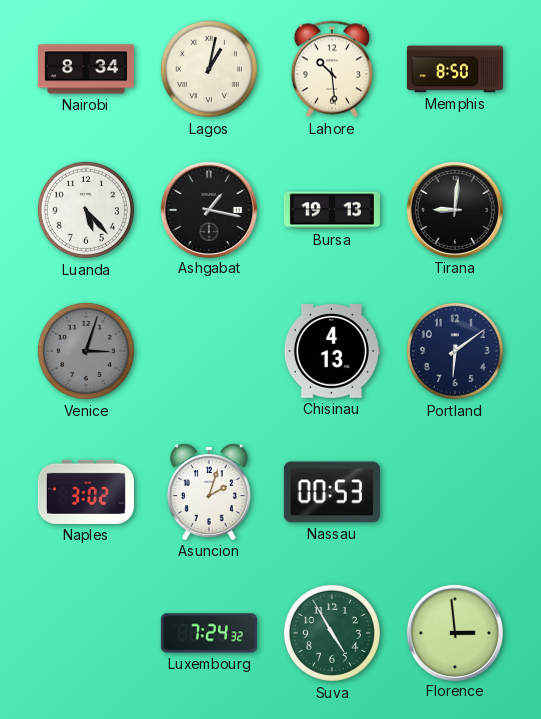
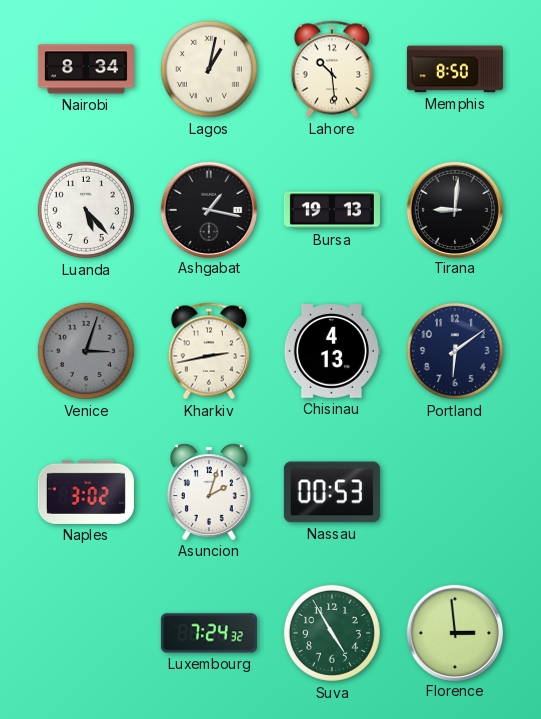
Kharkiv: none -> 2:43
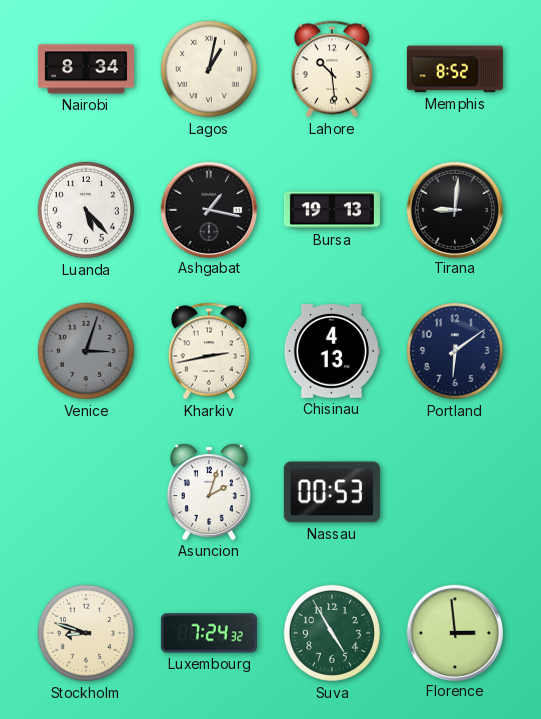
Memphis: 8:50 -> 8:52
Naples: 3:02 -> none
Stockholm: none -> 8:48
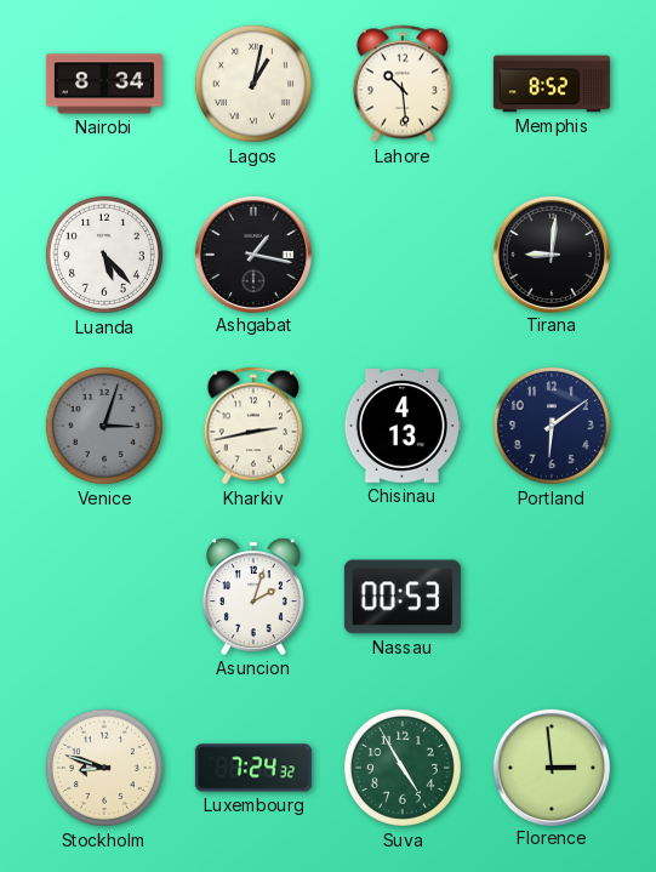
Bursa: 19:13 -> none
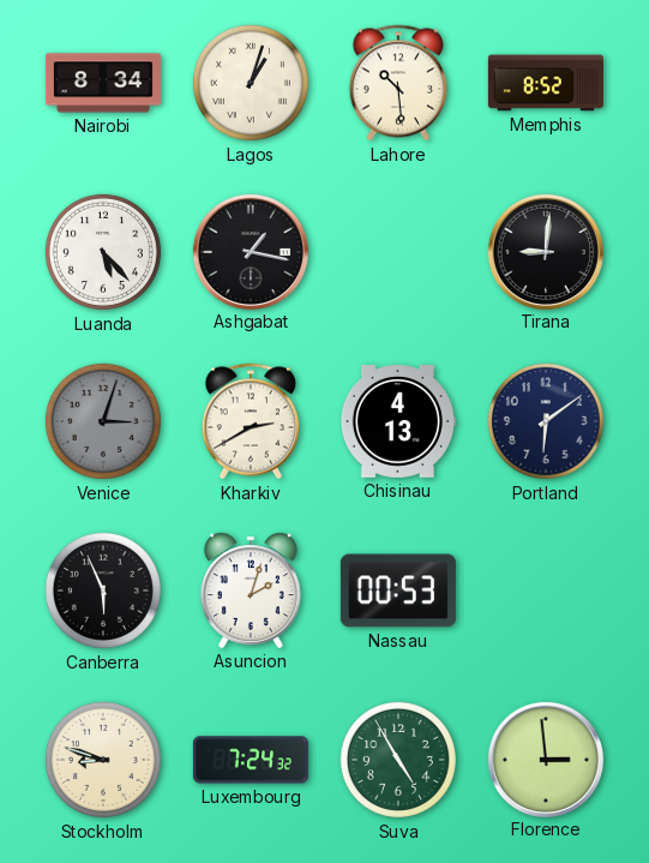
Lagos: 1:02 -> 1:03
Kharkiv: 2:43 -> 2:40
Canberra: none -> 5:56
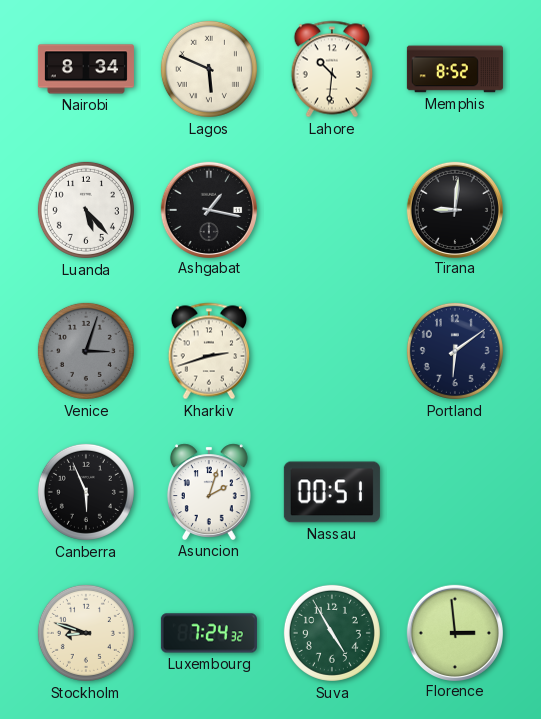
Lagos: 1:03 -> 5:49
Lahore: 10:29 -> 10:31
Kharkiv: 2:40 -> 2:42
Chisinau: 4:13 -> none
Nassau: 00:53 -> 00:51
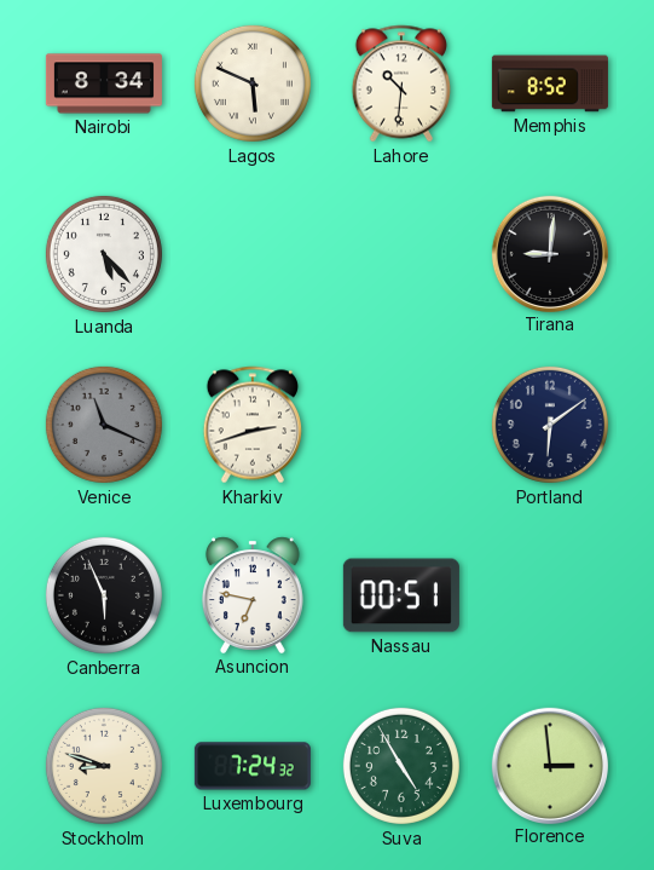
Ashgabat: 1:17 -> none
Venice: 3:03 -> 11:19
Asuncion: 2:03 -> 6:47
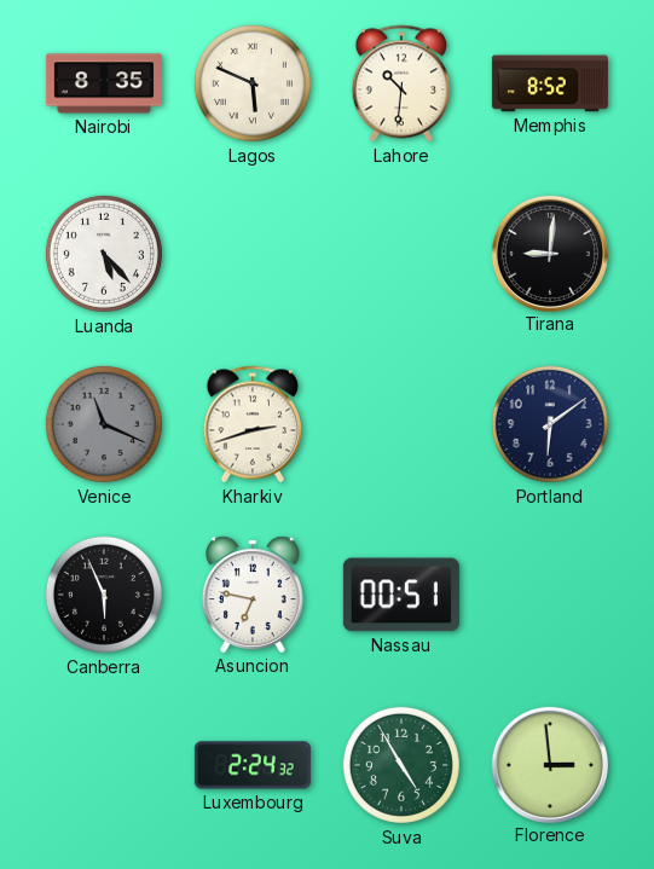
Nairobi: 8:34 -> 8:35
Stockholm: 8:48 -> none
Luxembourg: 7:24 -> 2:24
